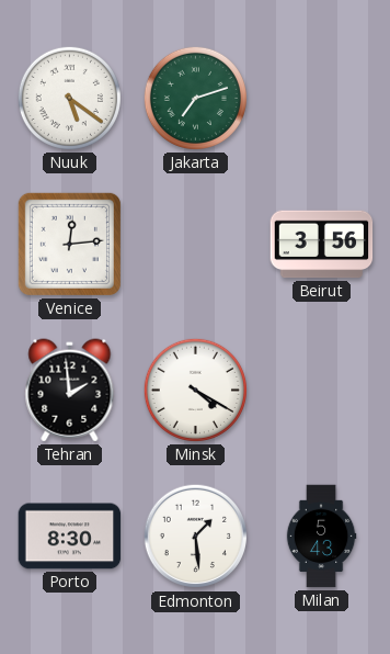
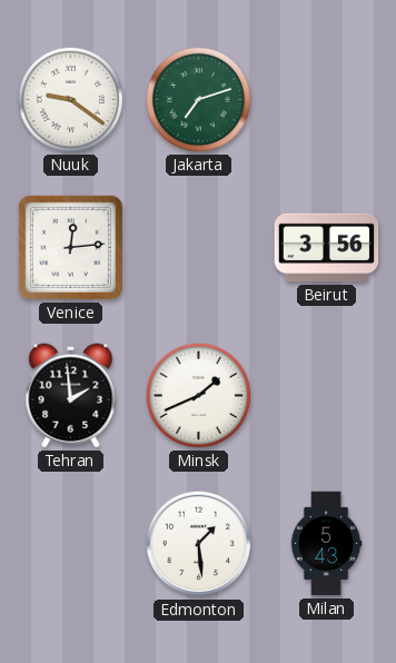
Nuuk: 5:21 -> 9:21
Minsk: 4:20 -> 1:41
Porto: 8:30 -> none
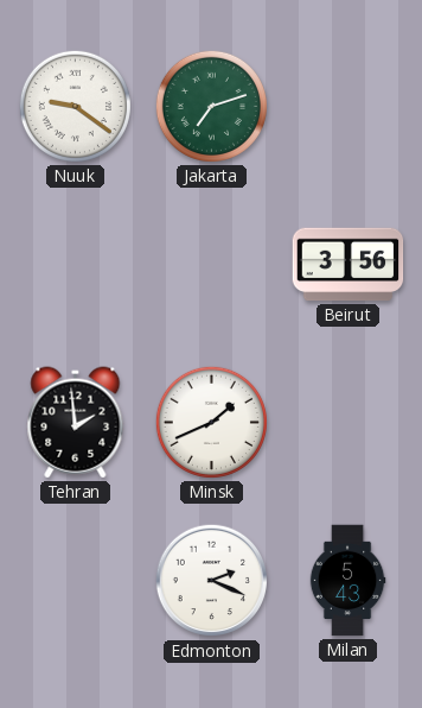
Venice: 12:14 -> none
Edmonton: 1:29 -> 2:19
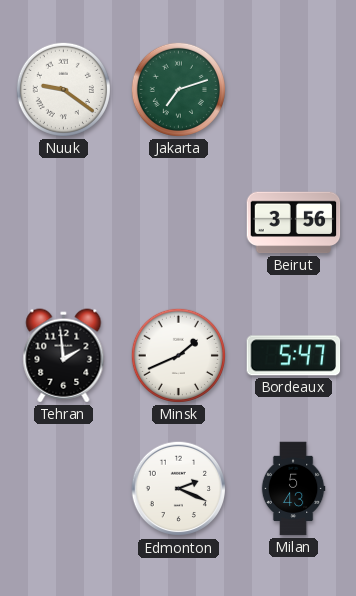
Bordeaux: none -> 5:47
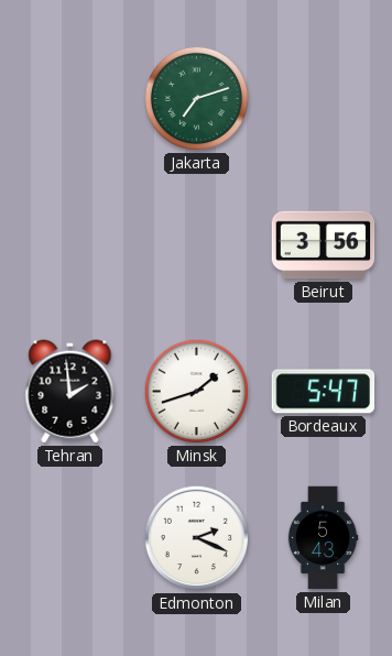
Nuuk: 9:21 -> none
Minsk: 1:41 -> 1:42
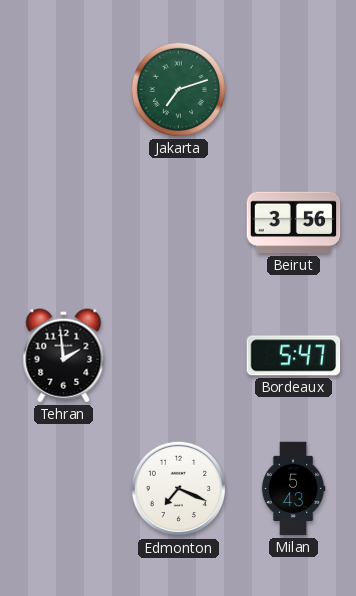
Minsk: 1:42 -> none
Edmonton: 2:19 -> 7:19
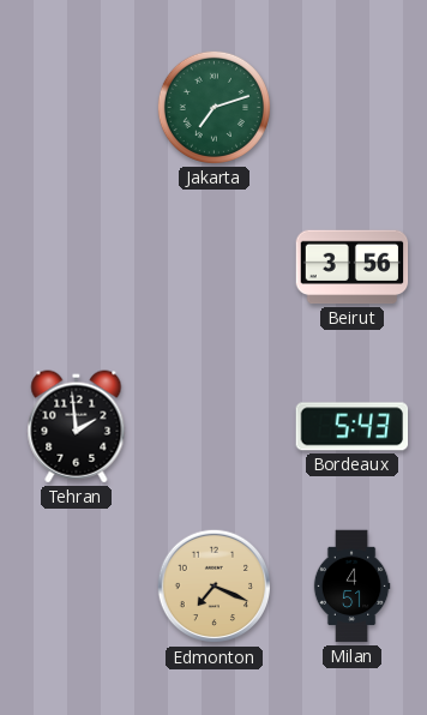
Bordeaux: 5:47 -> 5:43
Edmonton dial: white -> champagne
Milan: 5:43 -> 4:51
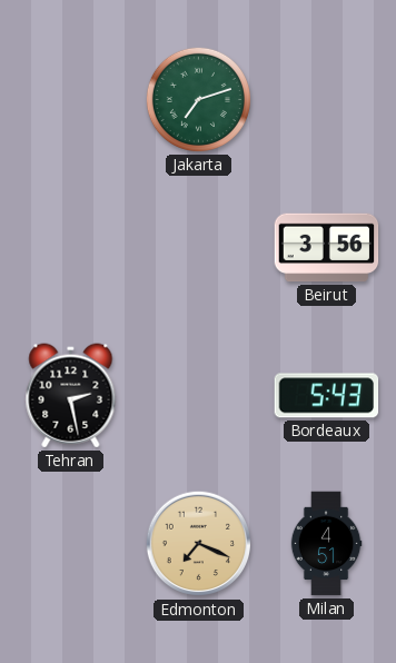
Tehran: 1:59 -> 2:28
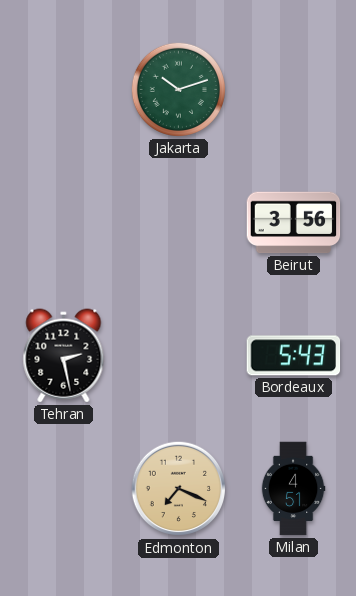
Jakarta: 7:12 -> 10:12
